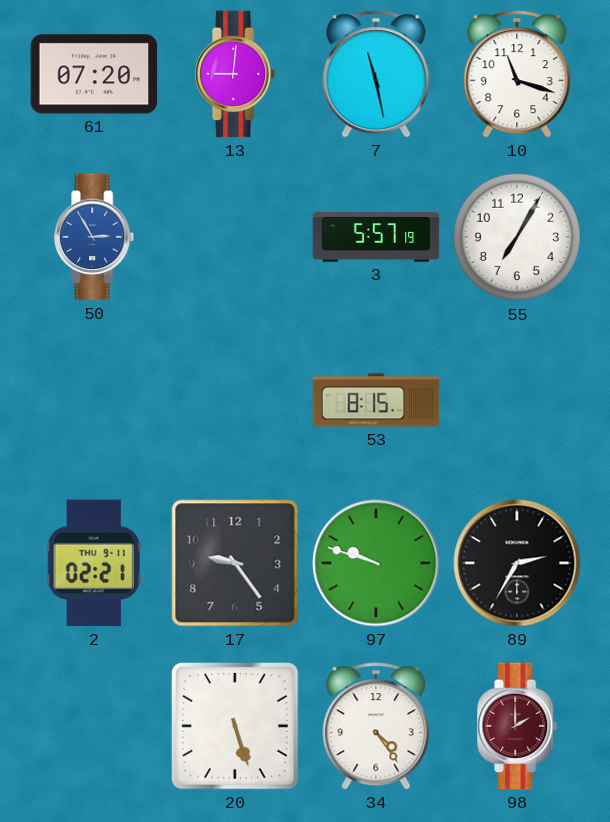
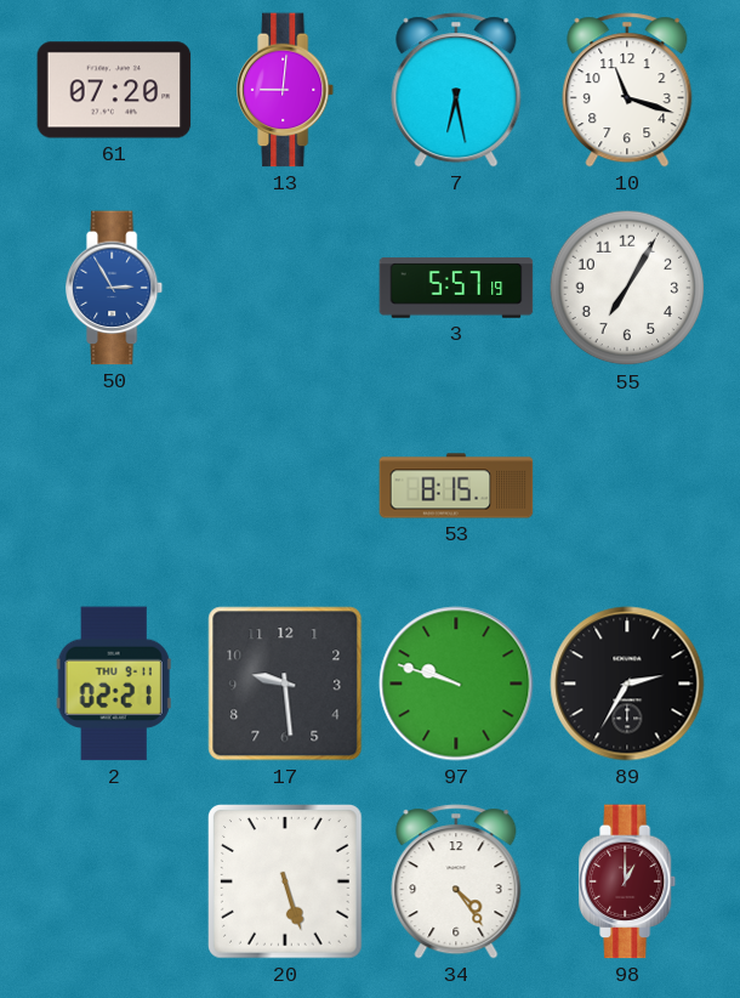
7: 11:28 -> 6:28
17: 9:24 -> 9:29
98: 2:00 -> 1:00
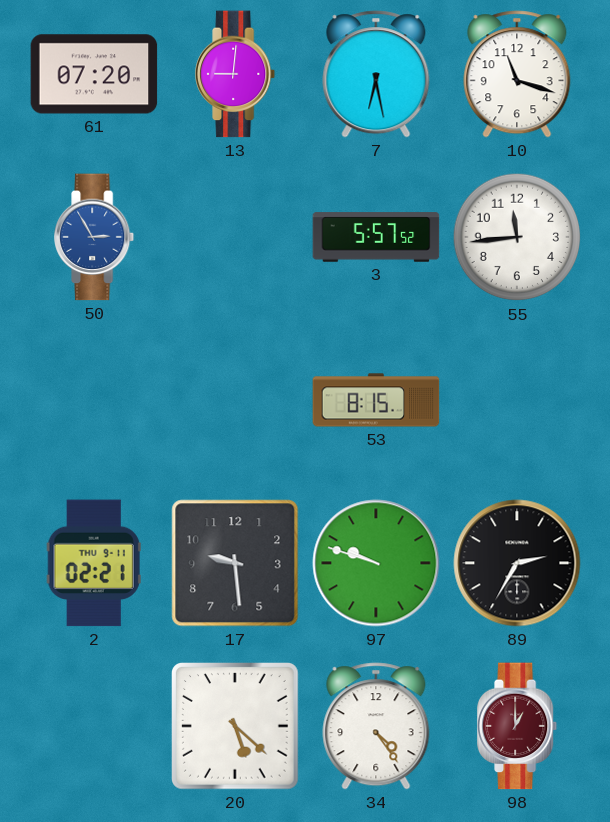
3: 5:57:19 -> 5:57:52
55: 7:05 -> 11:44
20: 5:27 -> 5:22
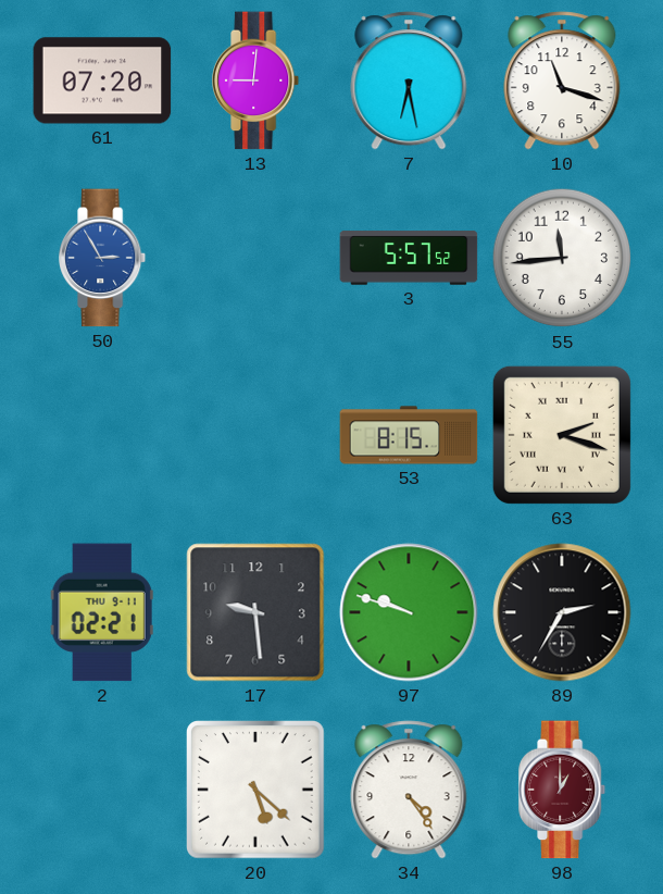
63: none -> 2:18
